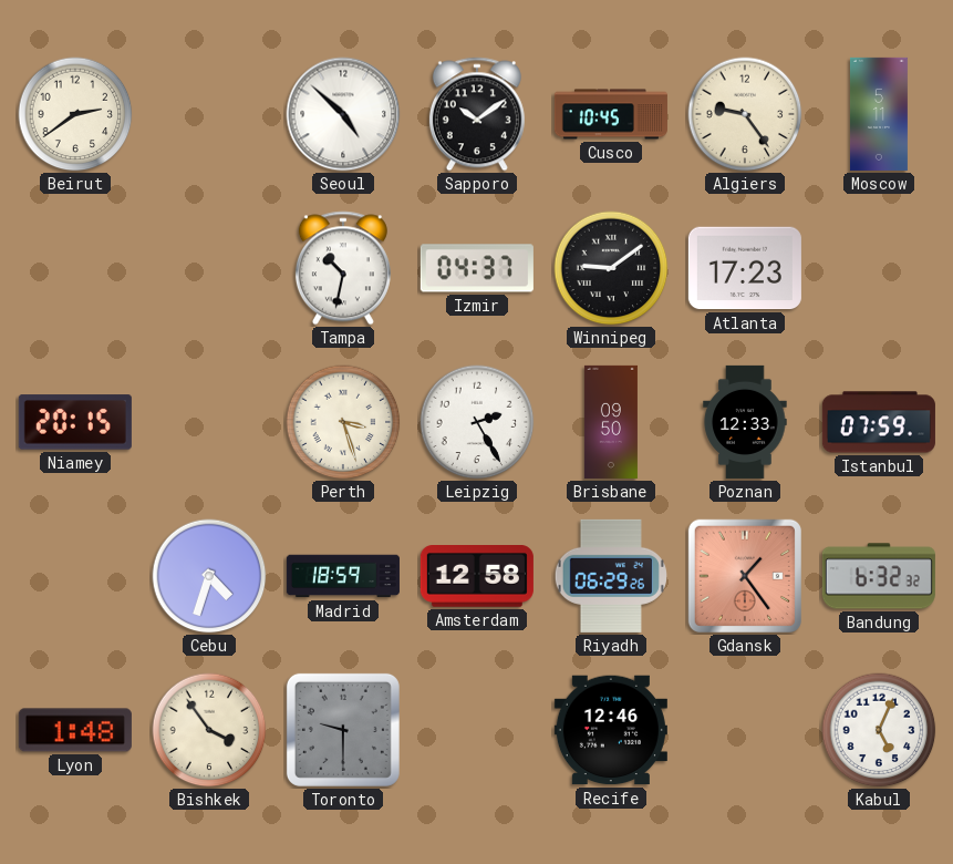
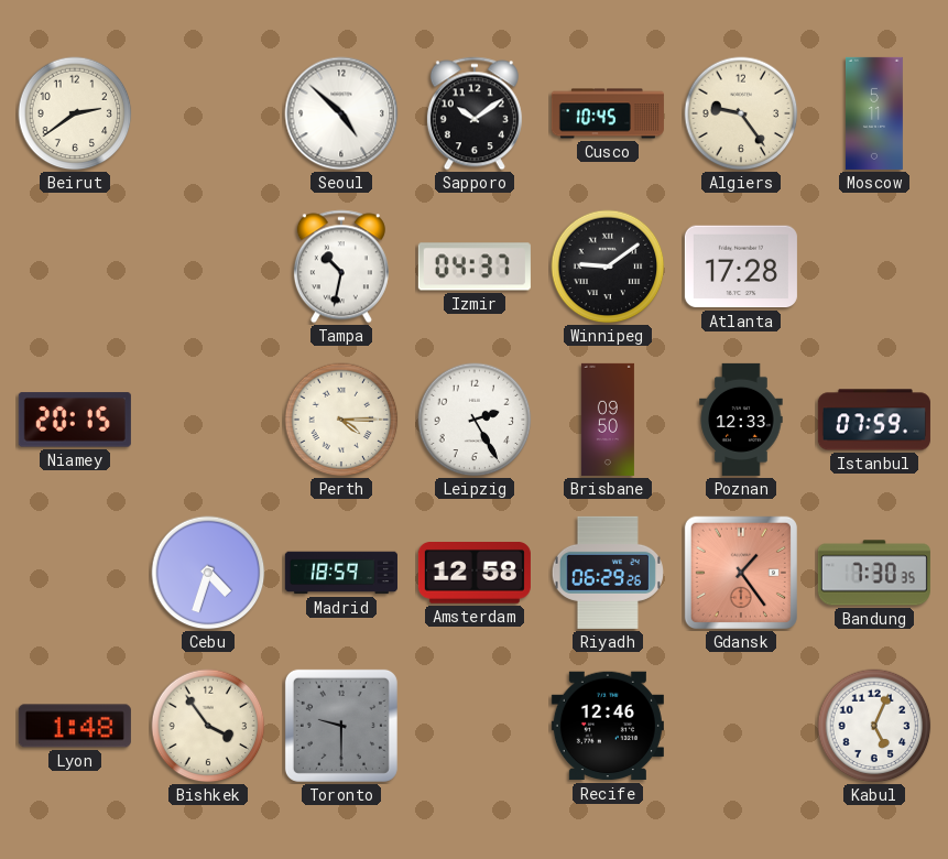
Atlanta: 17:23 -> 17:28
Perth: 3:27 -> 4:15
Bandung: 6:32 -> 7:30
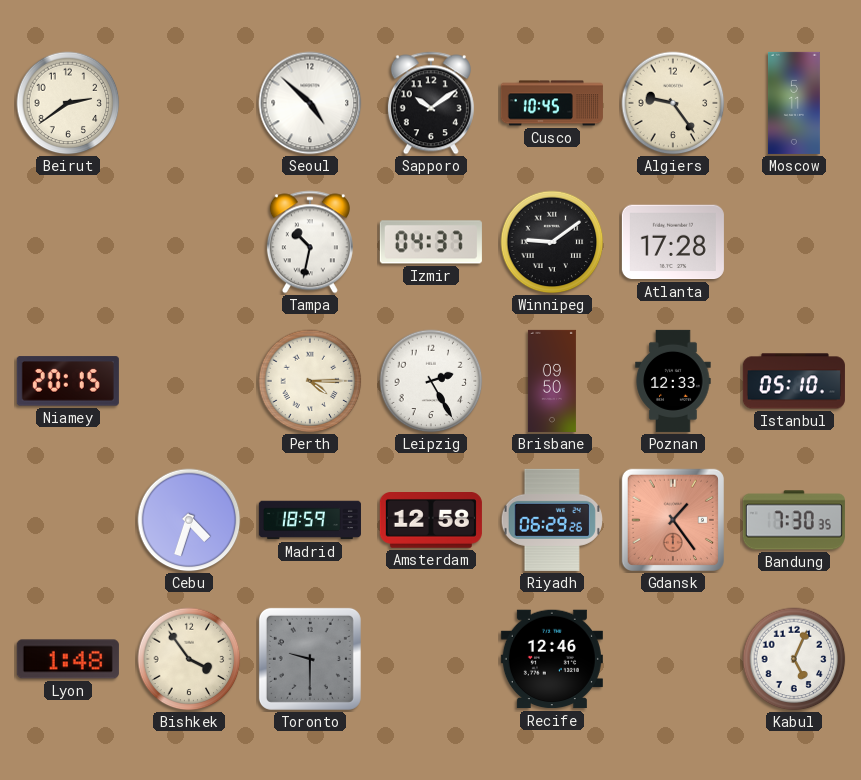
Istanbul: 07:59 -> 05:10
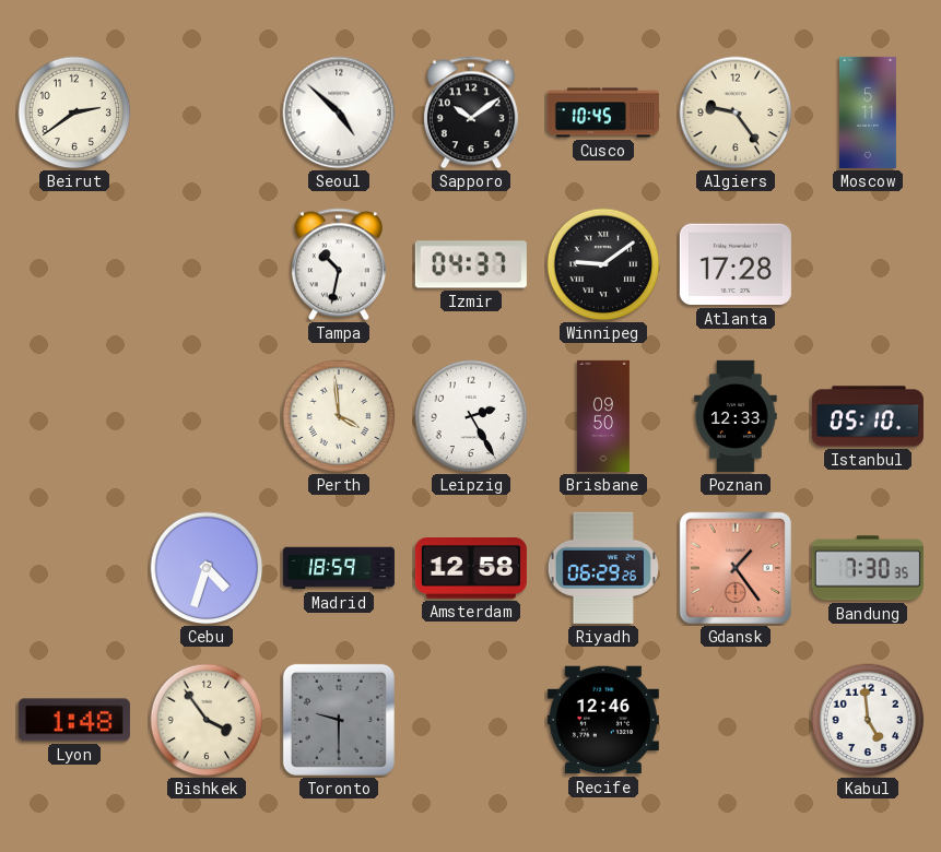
Niamey: 20:15 -> none
Perth: 4:15 -> 3:59
Kabul: 5:04 -> 4:59
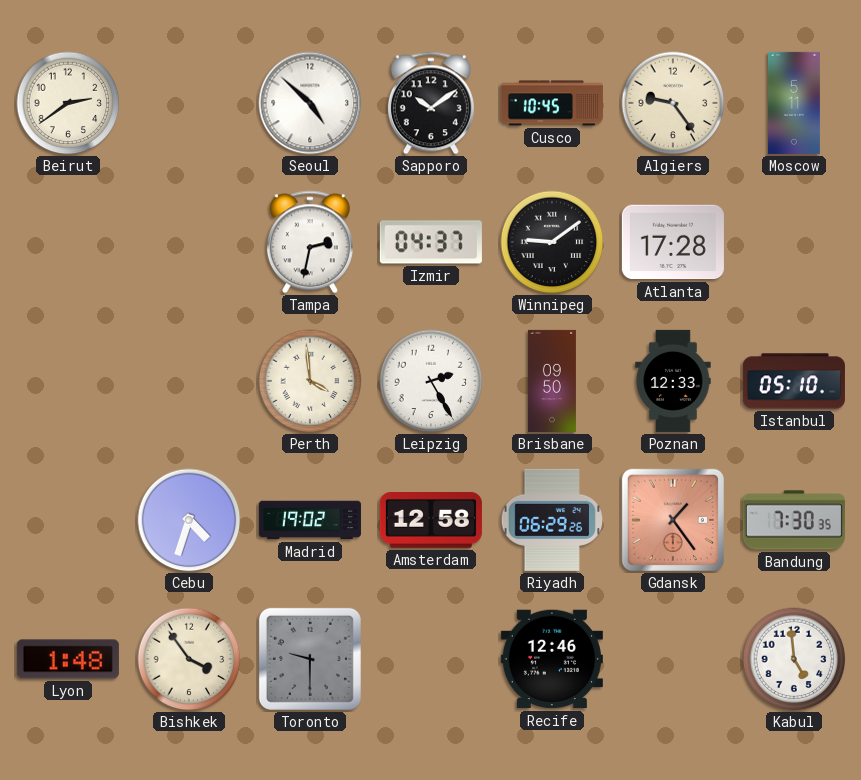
Tampa: 10:32 -> 2:32
Madrid: 18:59 -> 19:02
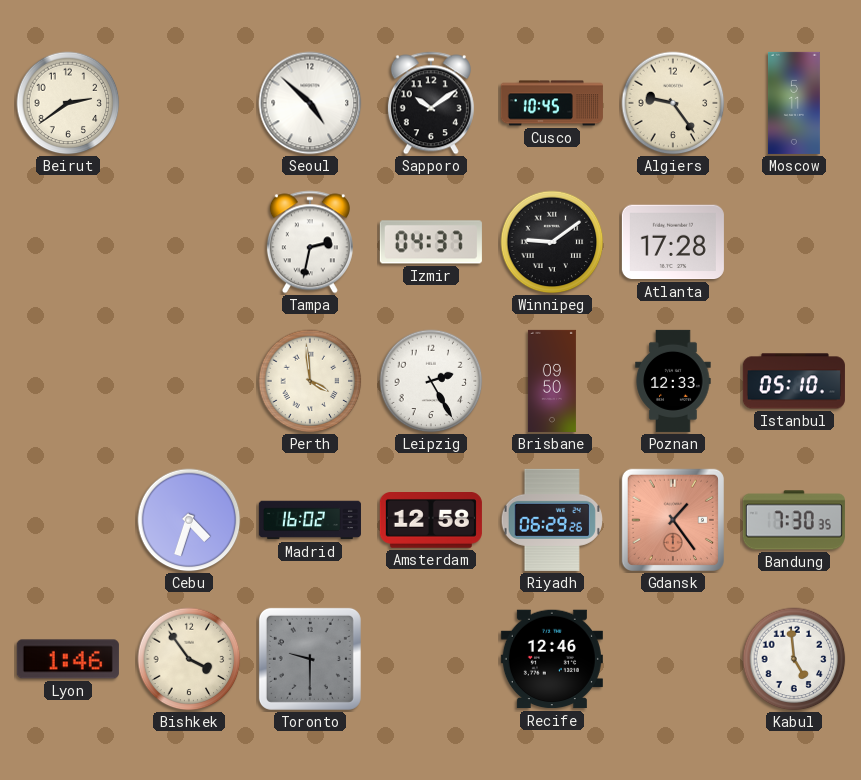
Madrid: 19:02 -> 16:02
Lyon: 1:48 -> 1:46
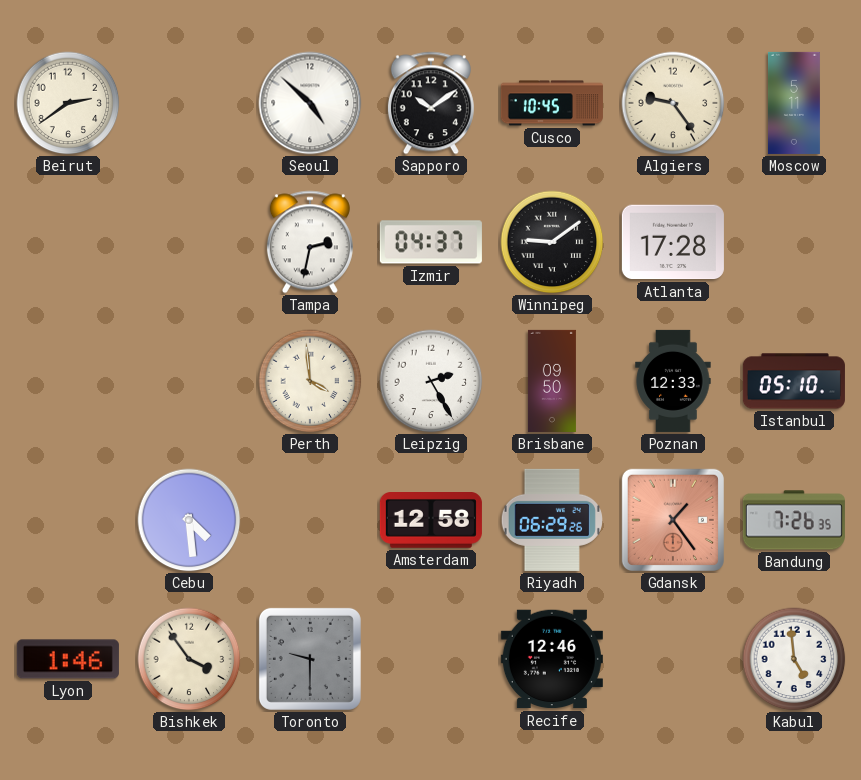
Cebu: 4:33 -> 4:29
Madrid: 16:02 -> none
Bandung: 7:30 -> 7:26
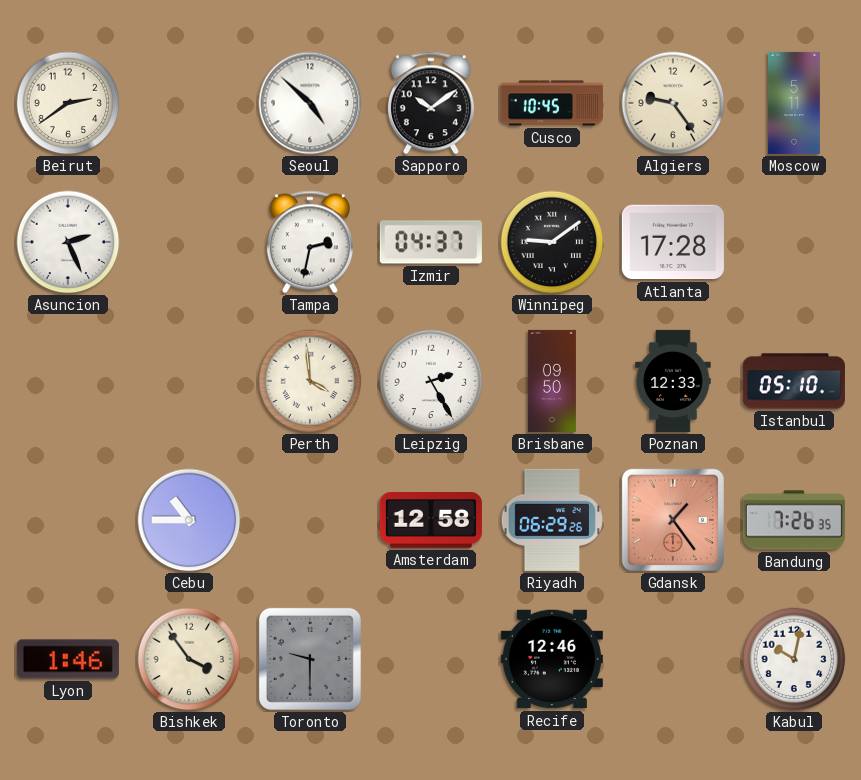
Asuncion: none -> 2:26
Cebu: 4:29 -> 10:45
Kabul: 4:59 -> 10:02
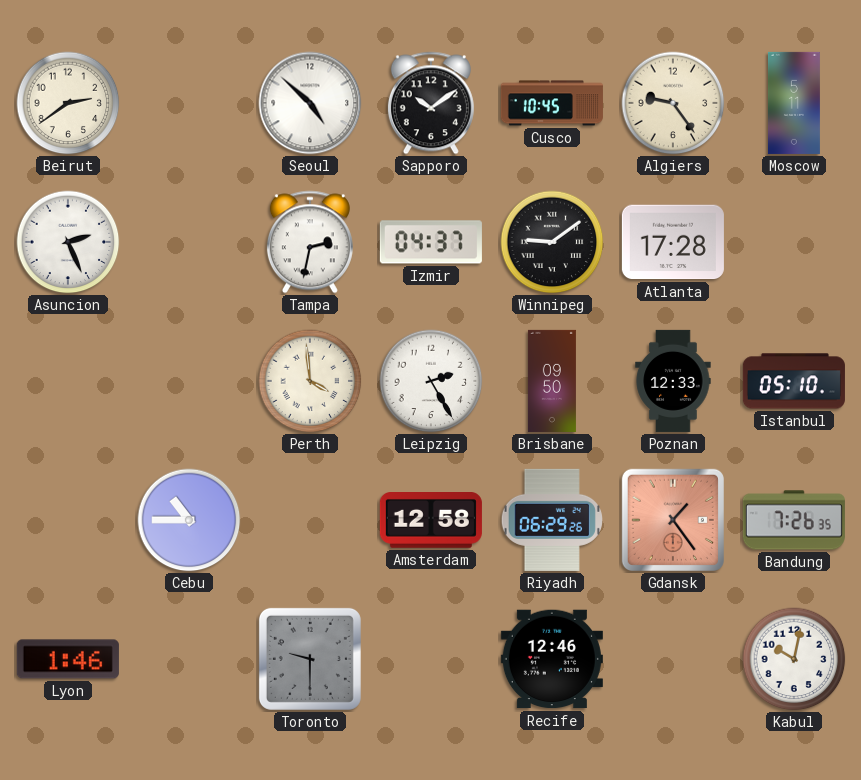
Bishkek: 3:54 -> none
